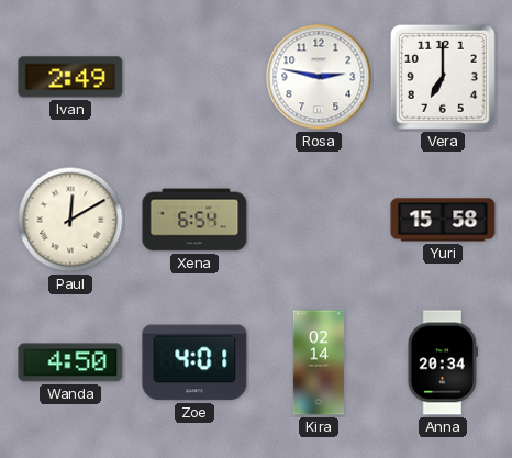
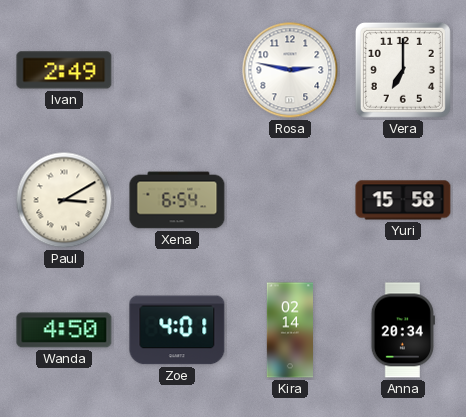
Paul: 12:10 -> 3:10
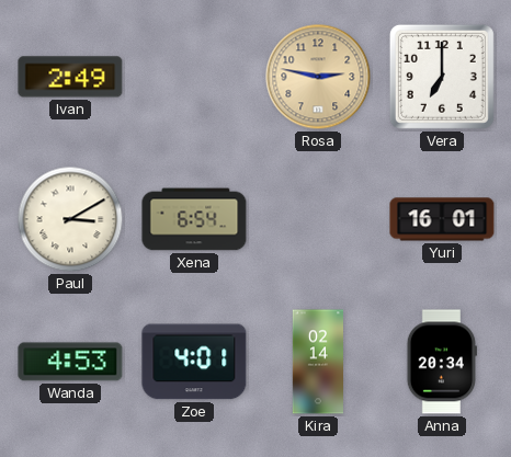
Rosa dial: white -> champagne
Yuri: 15:58 -> 16:01
Wanda: 4:50 -> 4:53
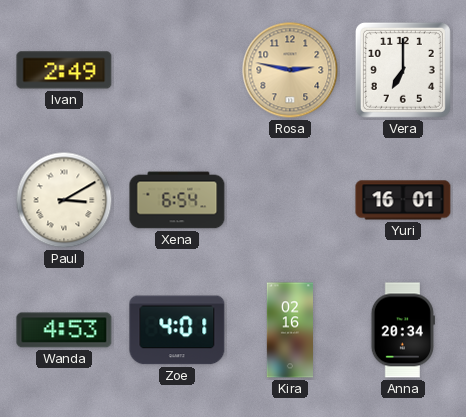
Kira: 02:14 -> 02:16
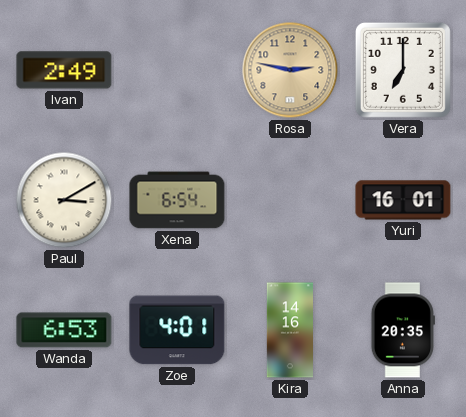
Wanda: 4:53 -> 6:53
Kira: 02:16 -> 14:16
Anna: 20:34 -> 20:35
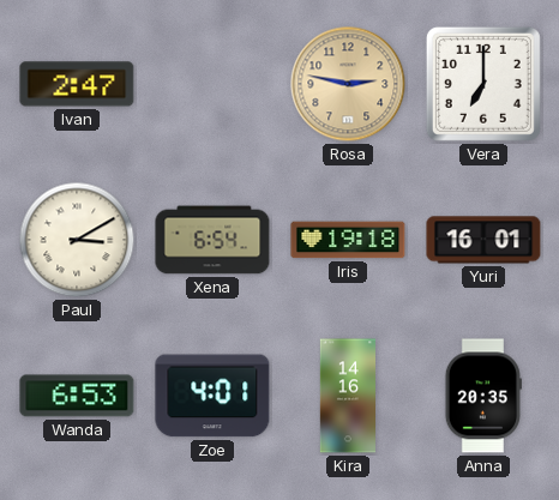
Ivan: 2:49 -> 2:47
Iris: none -> 19:18
